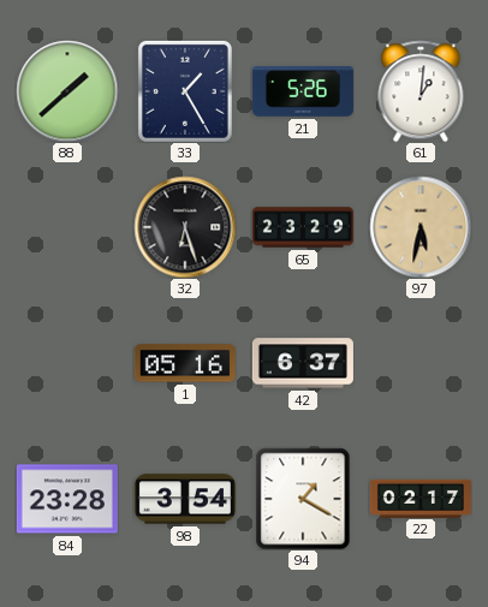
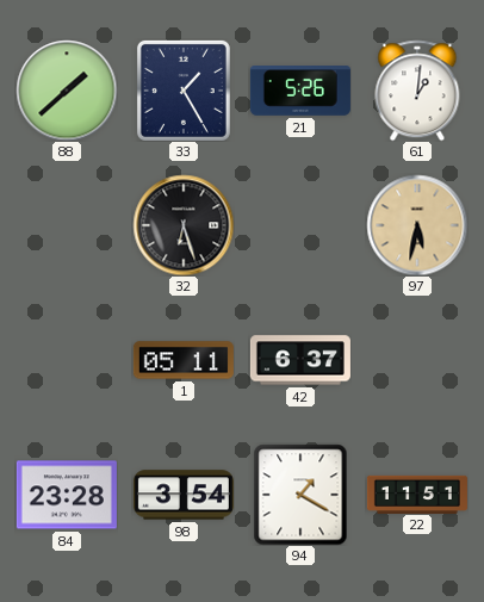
65: 23:29 -> none
1: 05:16 -> 05:11
22: 02:17 -> 11:51
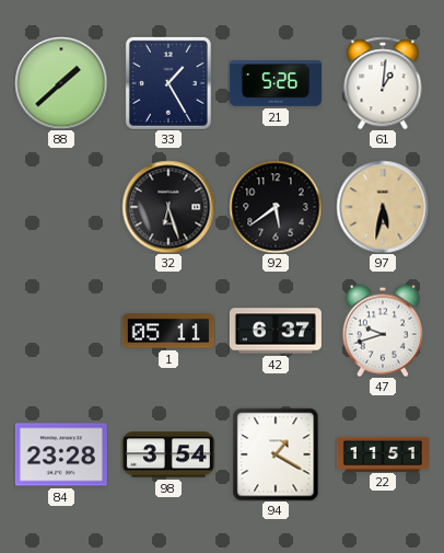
92: none -> 5:39
47: none -> 9:42
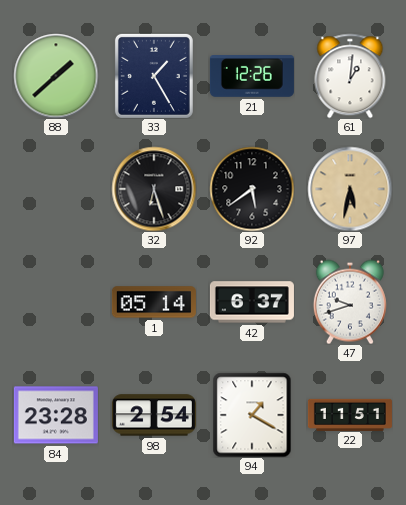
21: 5:26 -> 12:26
1: 05:11 -> 05:14
98: 3:54 -> 2:54
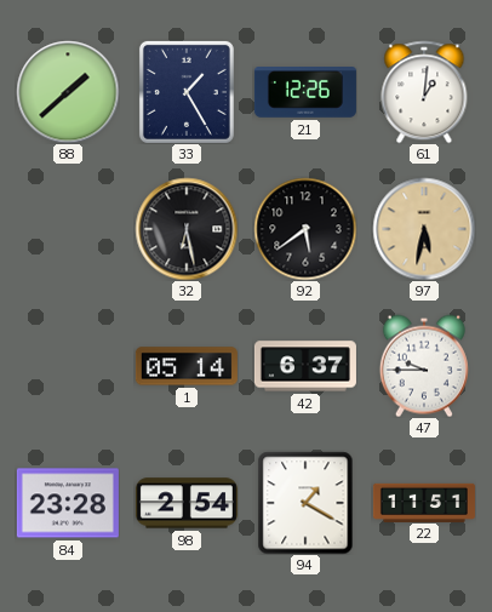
32: 6:27 -> 6:28
47: 9:42 -> 9:45
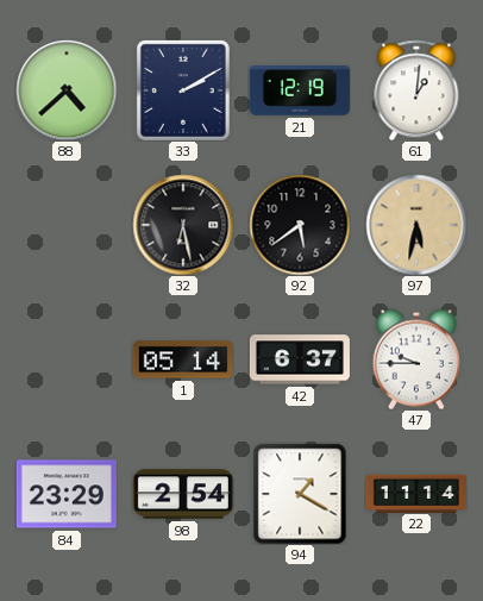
88: 1:38 -> 4:38
33: 1:25 -> 2:10
21: 12:26 -> 12:19
84: 23:28 -> 23:29
22: 11:51 -> 11:14
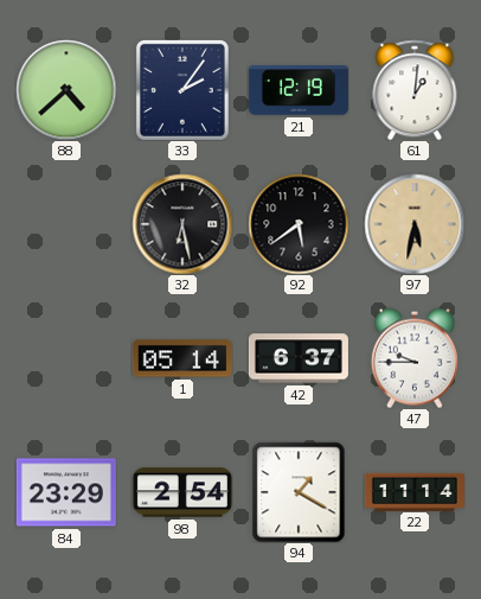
33: 2:10 -> 2:06
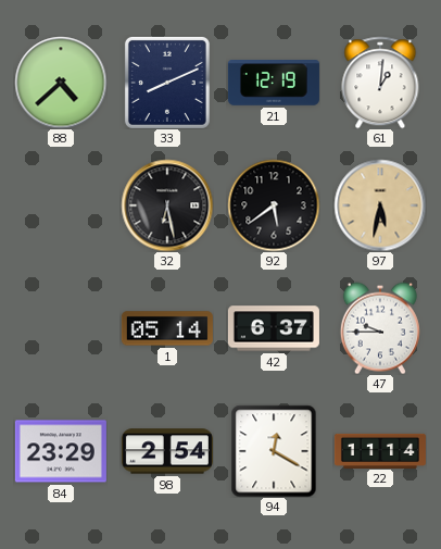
33: 2:06 -> 8:11
94: 1:20 -> 12:20
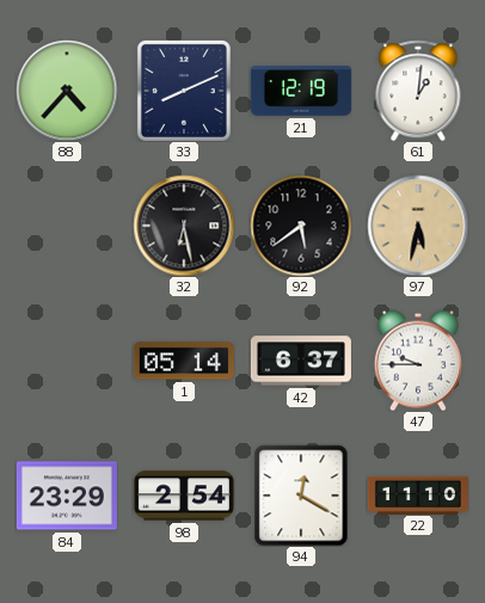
88: 4:38 -> 4:37
22: 11:14 -> 11:10
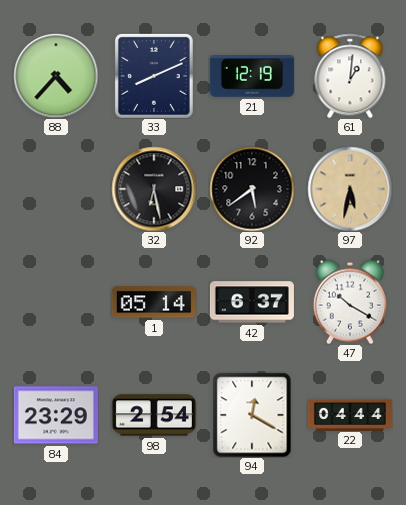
47: 9:45 -> 10:20
22: 11:10 -> 04:44
